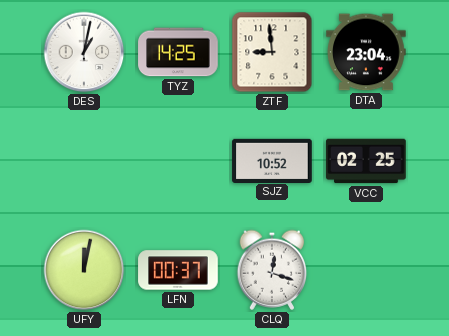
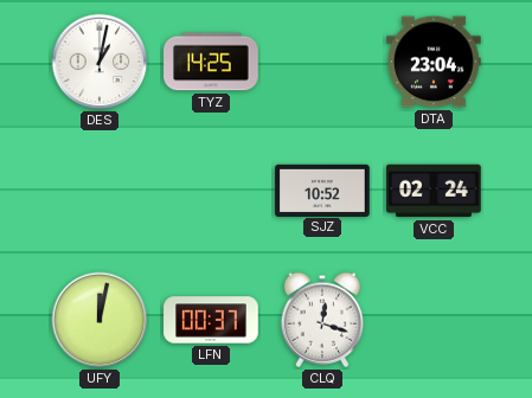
ZTF: 8:59 -> none
VCC: 02:25 -> 02:24
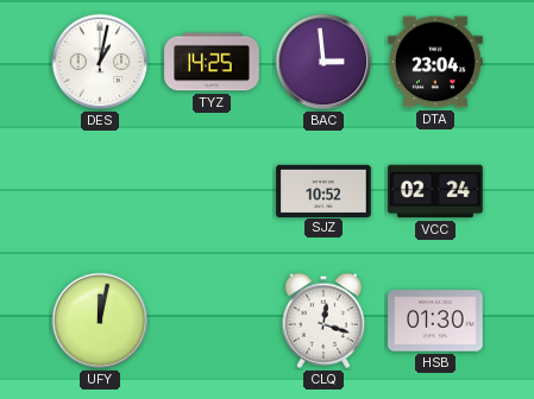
BAC: none -> 2:59
LFN: 00:37 -> none
HSB: none -> 01:30
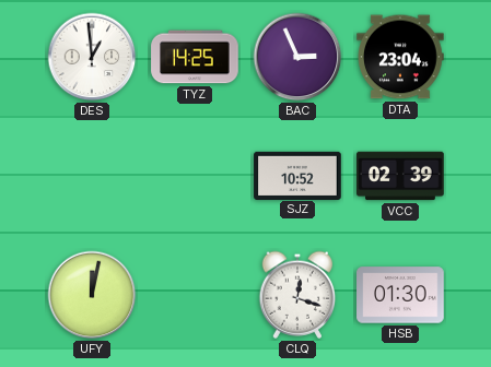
DES: 1:02 -> 12:59
BAC: 2:59 -> 2:56
VCC: 02:24 -> 02:39
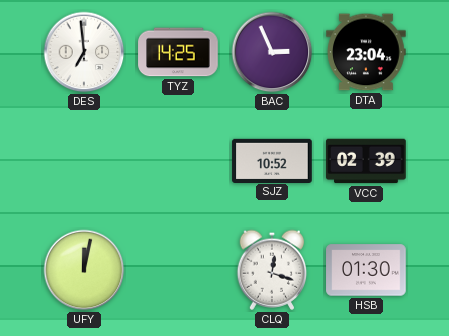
DES: 12:59 -> 6:59
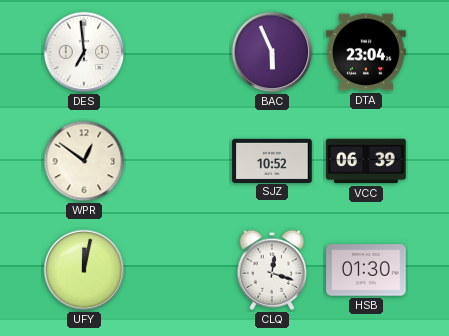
TYZ: 14:25 -> none
BAC: 2:56 -> 5:56
WPR: none -> 12:51
VCC: 02:39 -> 06:39
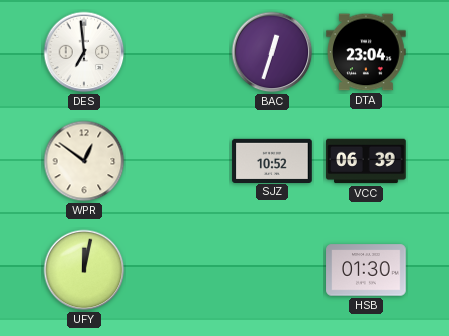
BAC: 5:56 -> 12:33
CLQ: 12:18 -> none
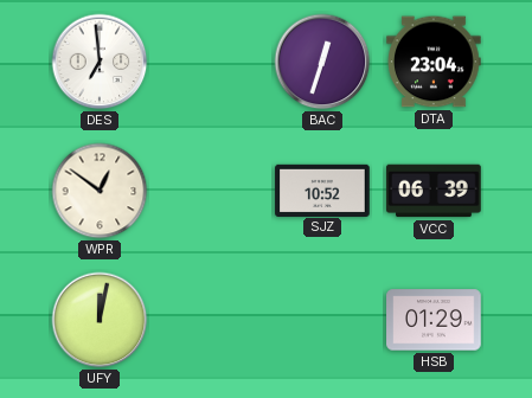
HSB: 01:30 -> 01:29
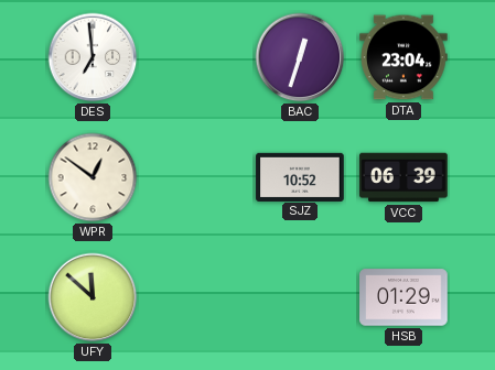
UFY: 12:02 -> 11:52
